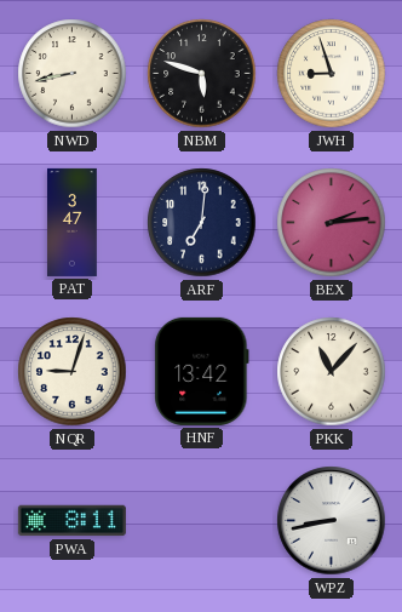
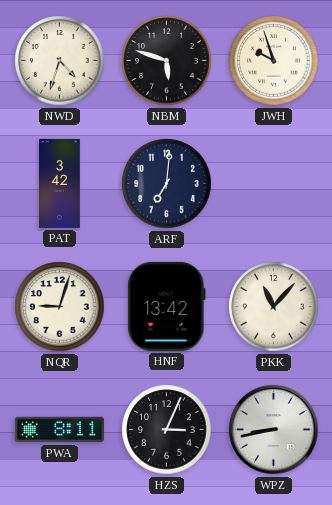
NWD: 8:43 -> 4:33
JWH: 8:57 -> 9:57
PAT: 3:47 -> 3:42
BEX: 2:14 -> none
HZS: none -> 3:04
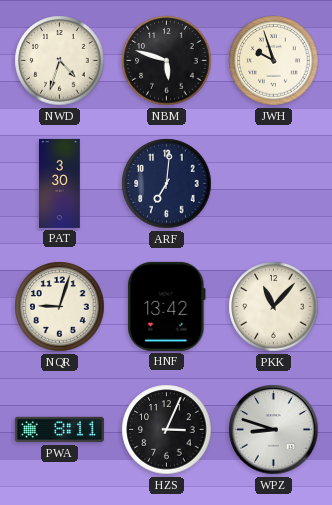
PAT: 3:42 -> 3:30
WPZ: 8:43 -> 8:48
